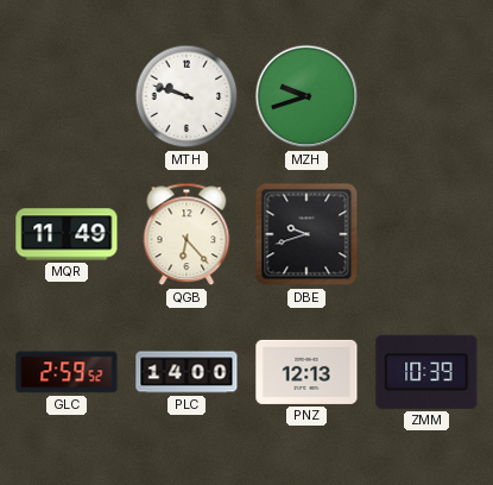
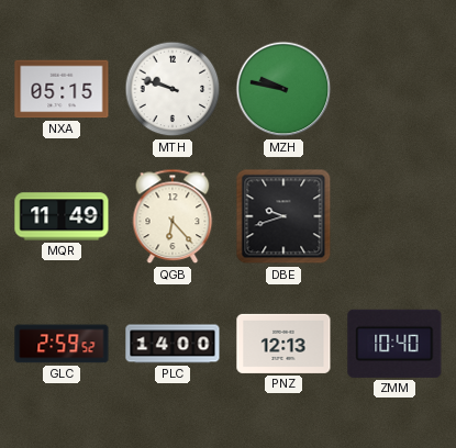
NXA: none -> 05:15
MZH: 9:42 -> 9:47
ZMM: 10:39 -> 10:40
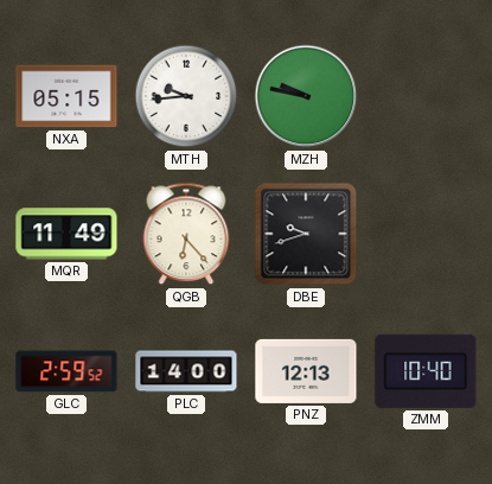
MTH: 9:48 -> 9:44
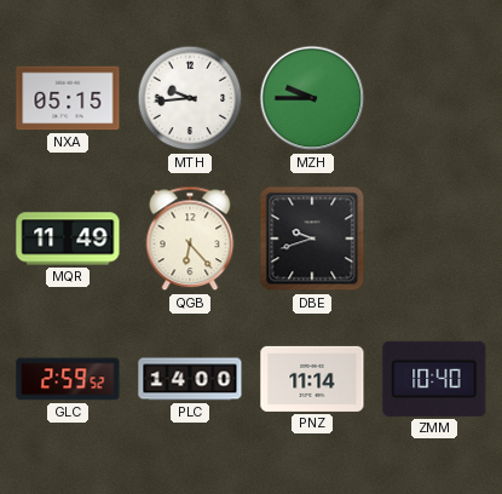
MZH: 9:47 -> 9:45
PNZ: 12:13 -> 11:14
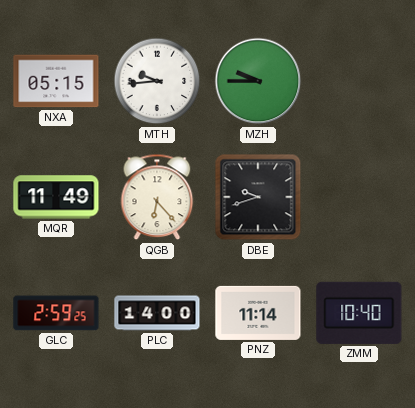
GLC: 2:59:52 -> 2:59:25
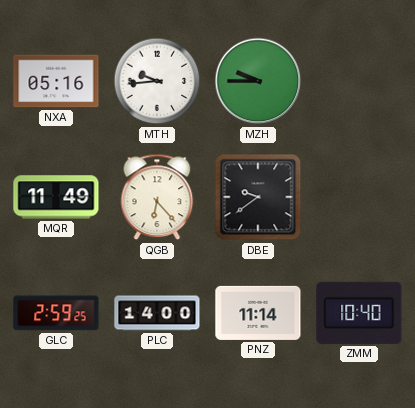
NXA: 05:15 -> 05:16
DBE: 9:42 -> 9:39
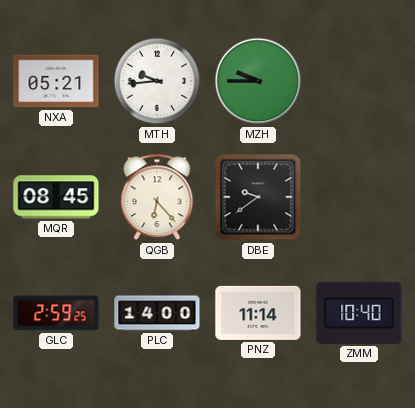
NXA: 05:16 -> 05:21
MQR: 11:49 -> 08:45
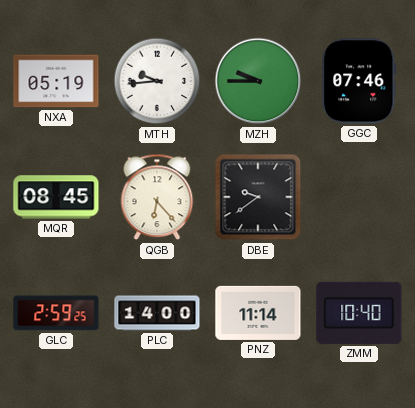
NXA: 05:21 -> 05:19
GGC: none -> 07:46
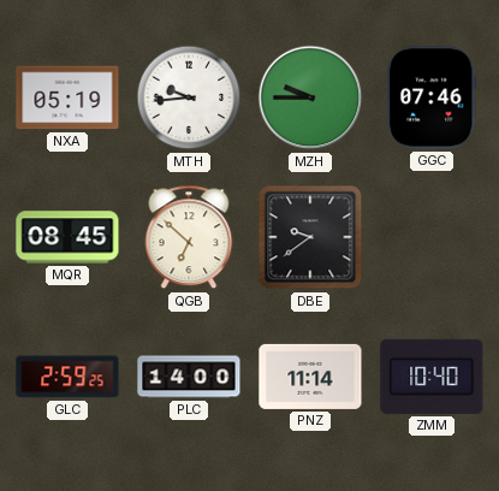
QGB: 6:23 -> 6:52
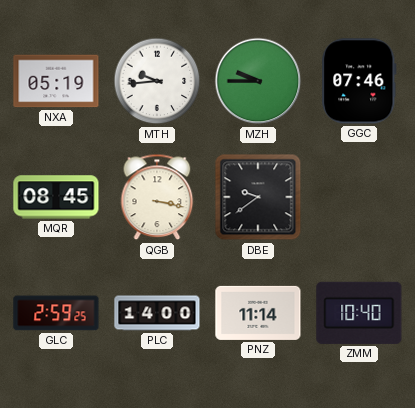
QGB: 6:52 -> 3:17
